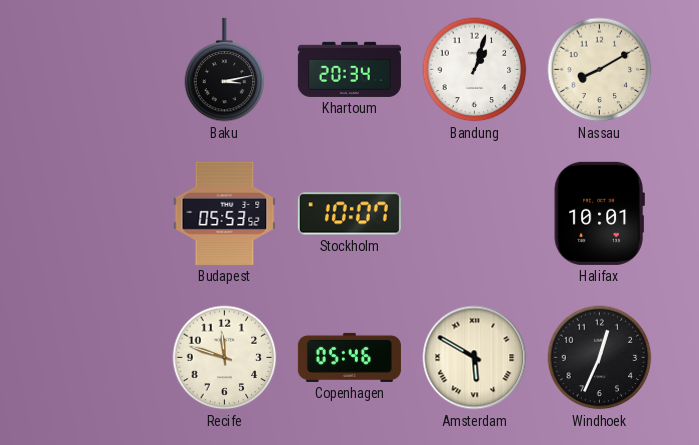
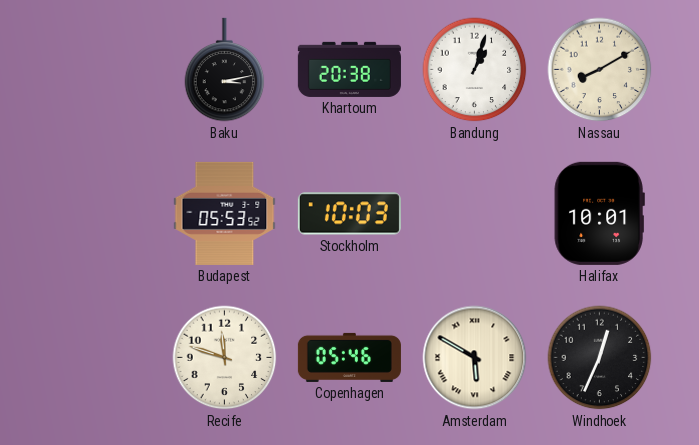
Khartoum: 20:34 -> 20:38
Stockholm: 10:07 -> 10:03
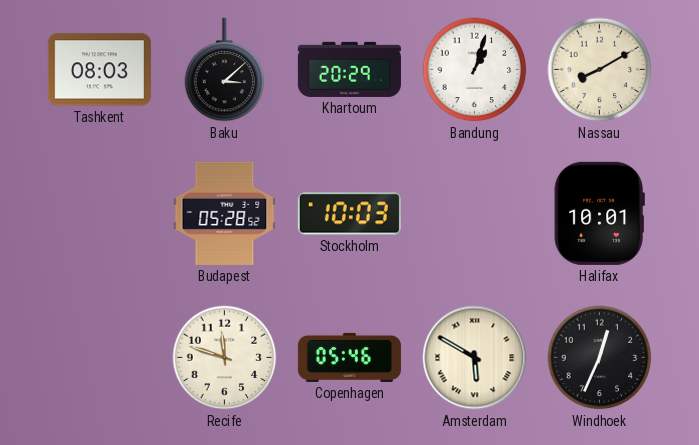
Tashkent: none -> 08:03
Baku: 3:13 -> 3:08
Khartoum: 20:38 -> 20:29
Budapest: 05:53 -> 05:28
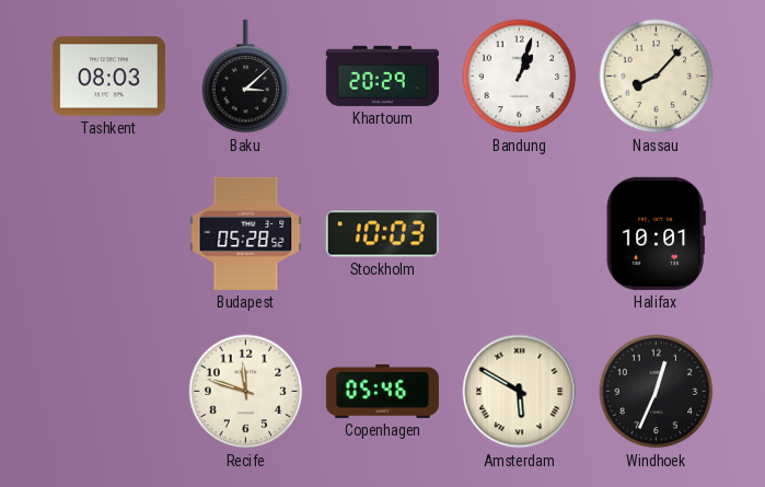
Nassau: 8:10 -> 8:07
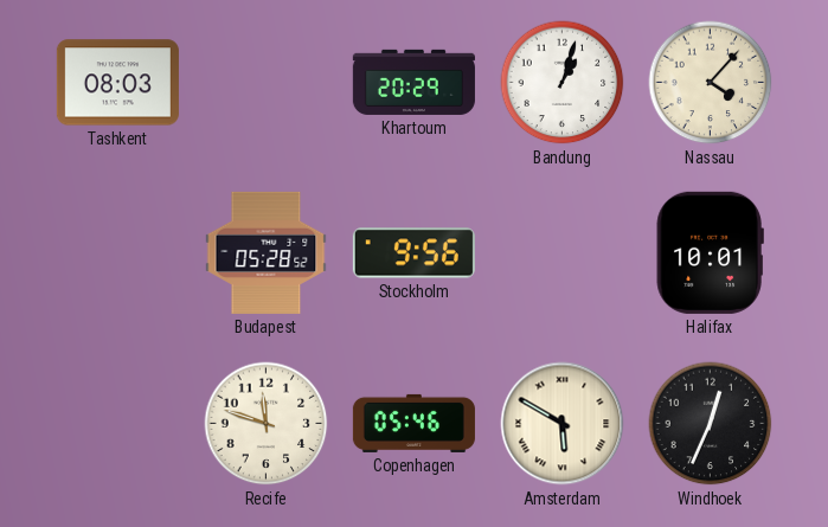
Baku: 3:08 -> none
Nassau: 8:07 -> 4:07
Stockholm: 10:03 -> 9:56
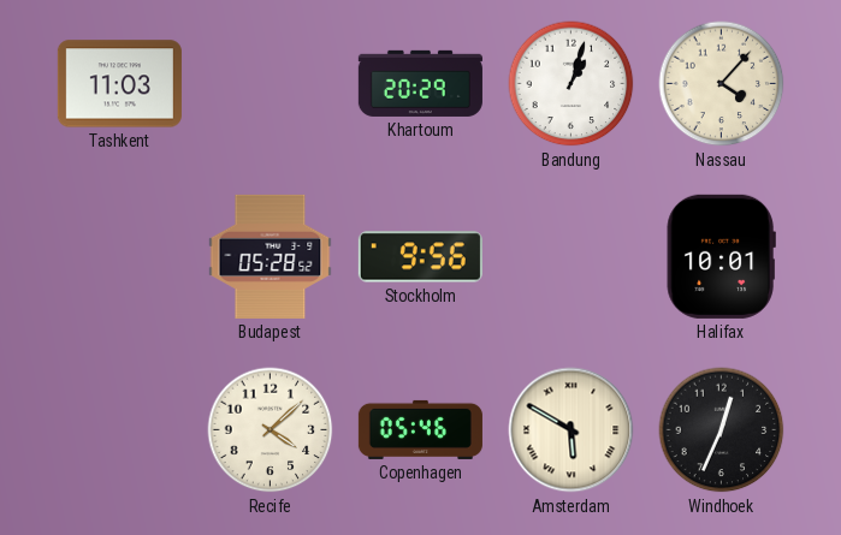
Tashkent: 08:03 -> 11:03
Recife: 11:48 -> 4:08
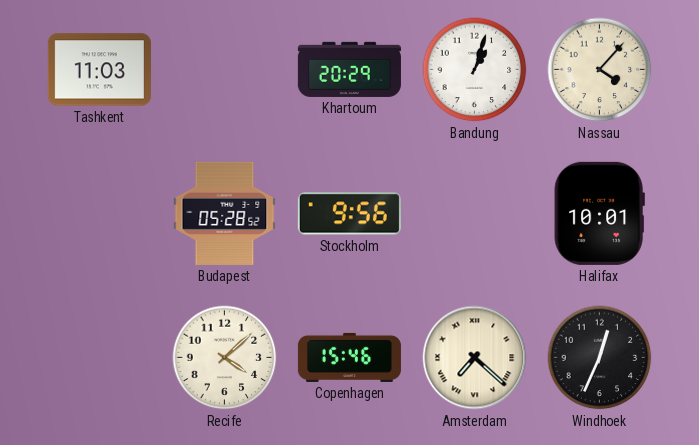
Copenhagen: 05:46 -> 15:46
Amsterdam: 5:50 -> 7:22
